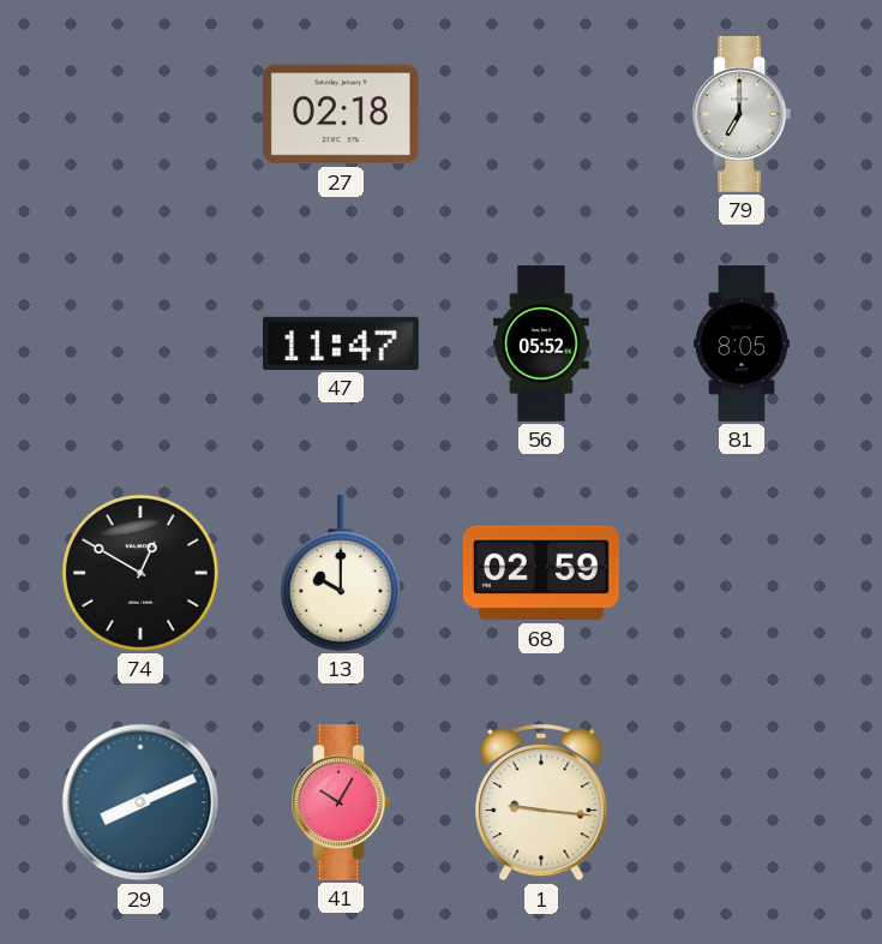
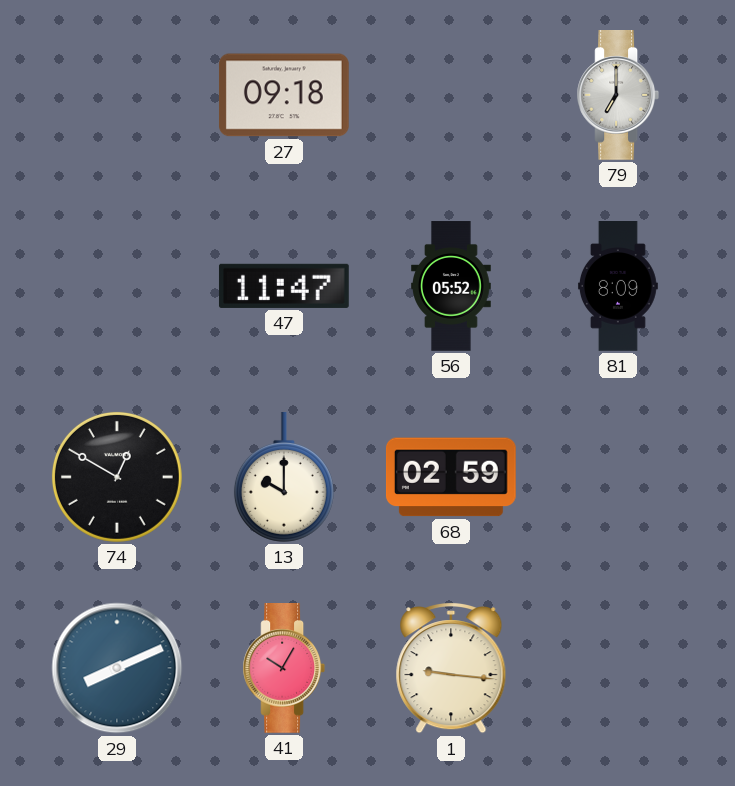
27: 02:18 -> 09:18
81: 8:05 -> 8:09
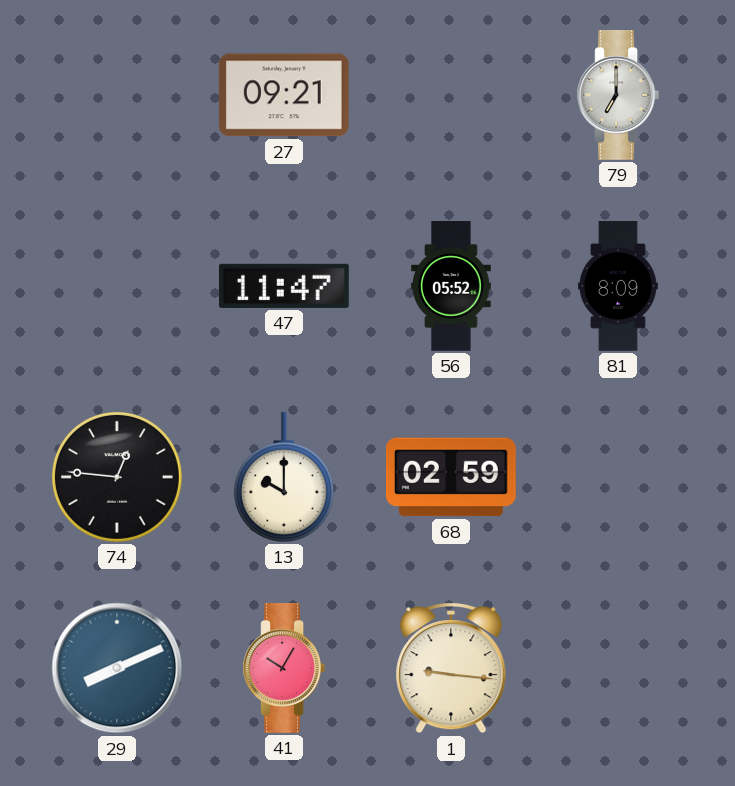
27: 09:18 -> 09:21
74: 12:50 -> 12:46
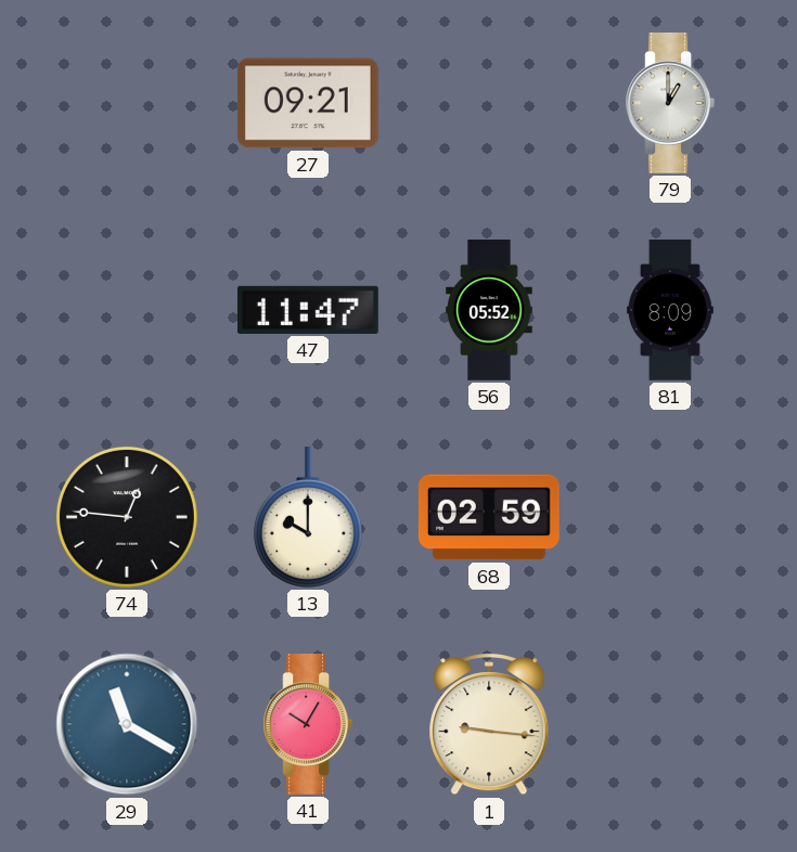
79: 7:00 -> 1:00
29: 8:11 -> 11:20
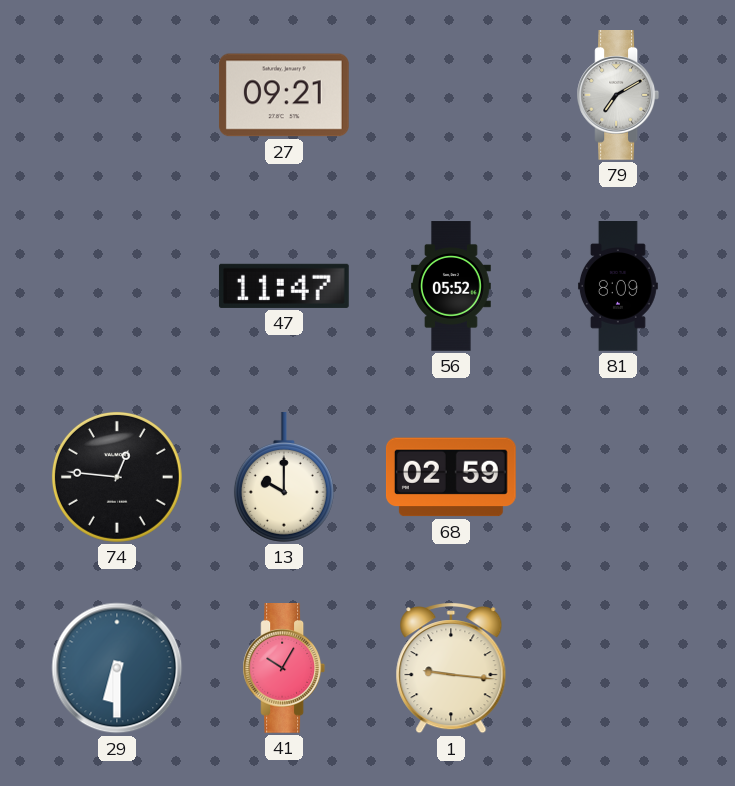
79: 1:00 -> 7:10
29: 11:20 -> 6:30
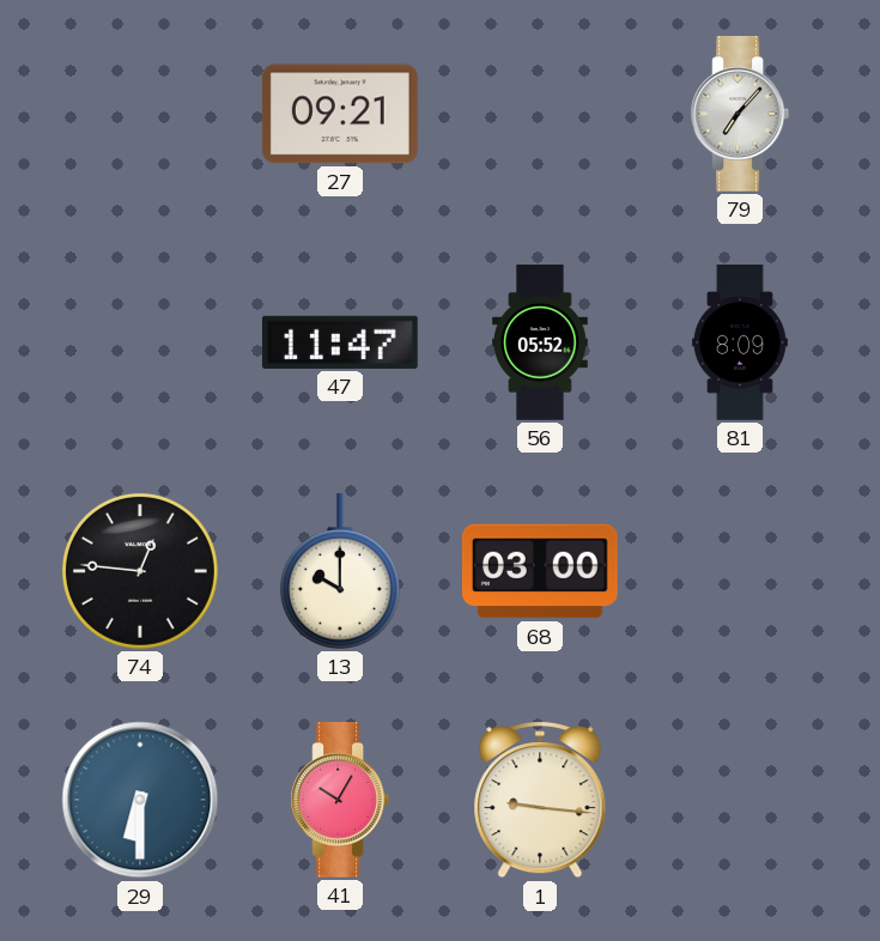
79: 7:10 -> 7:07
68: 02:59 -> 03:00
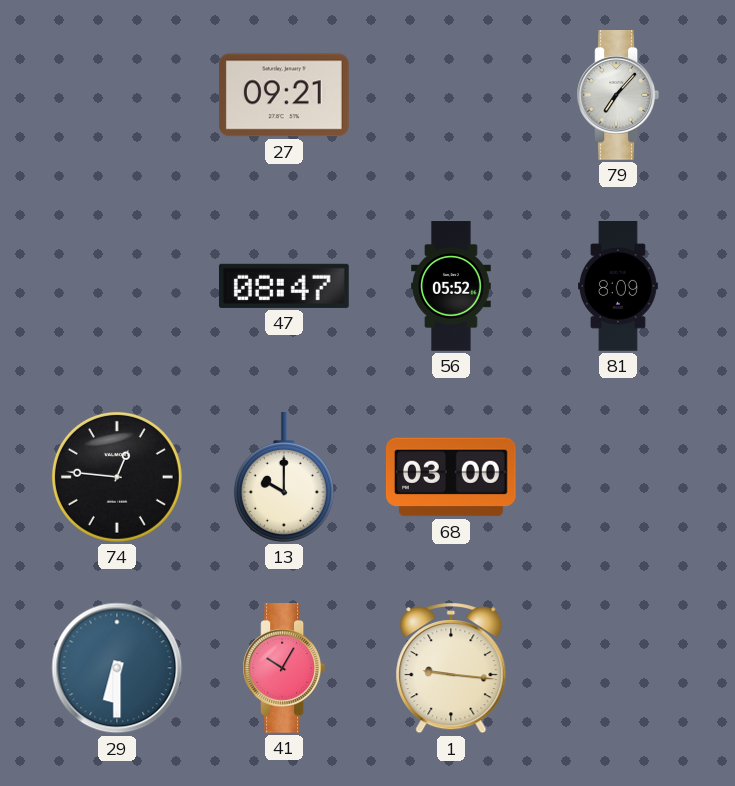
47: 11:47 -> 08:47
